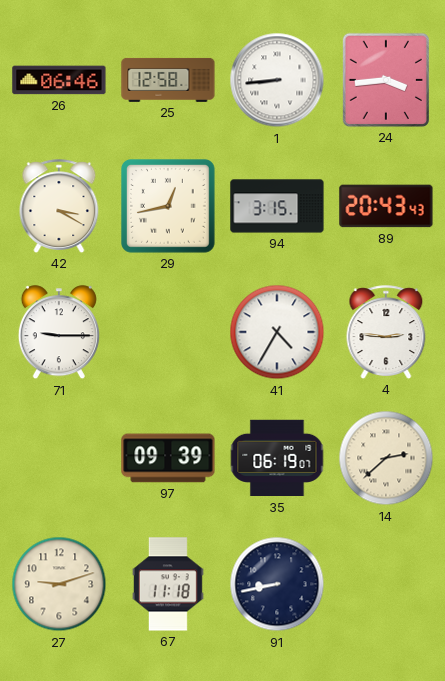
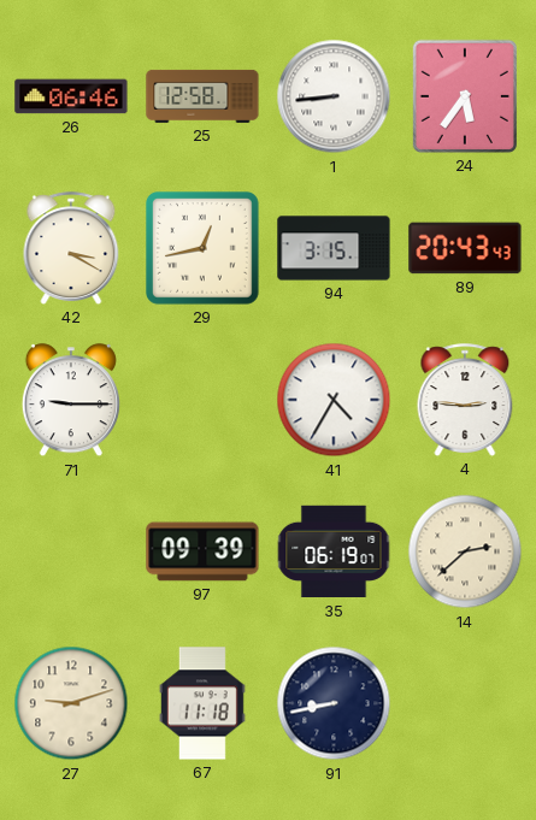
24: 3:44 -> 5:36
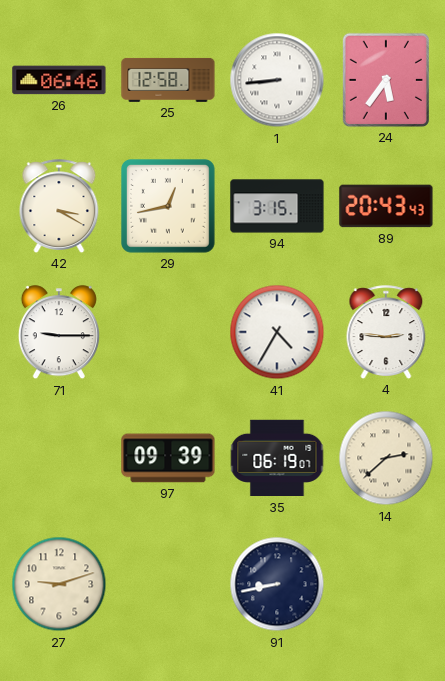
67: 11:18 -> none
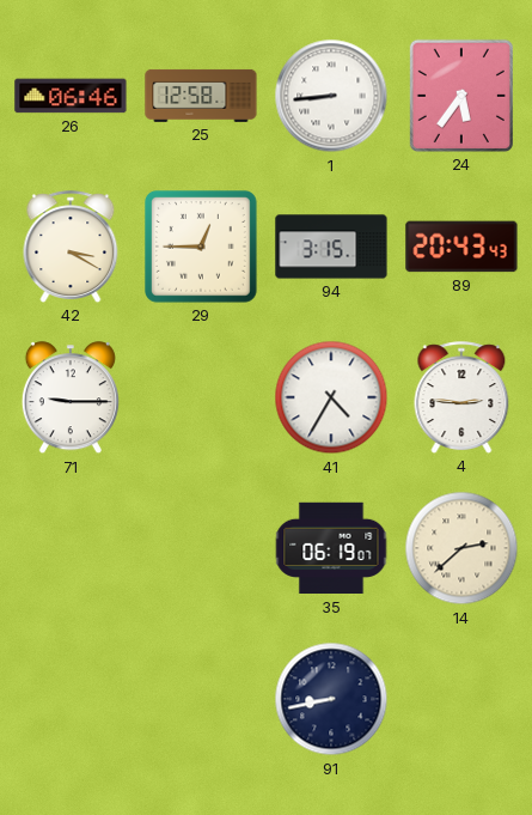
29: 12:43 -> 12:45
97: 09:39 -> none
27: 9:12 -> none
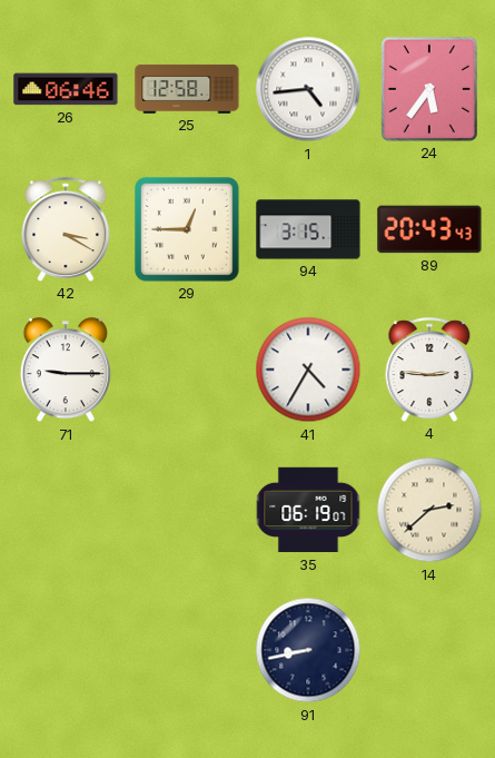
1: 8:44 -> 4:44
